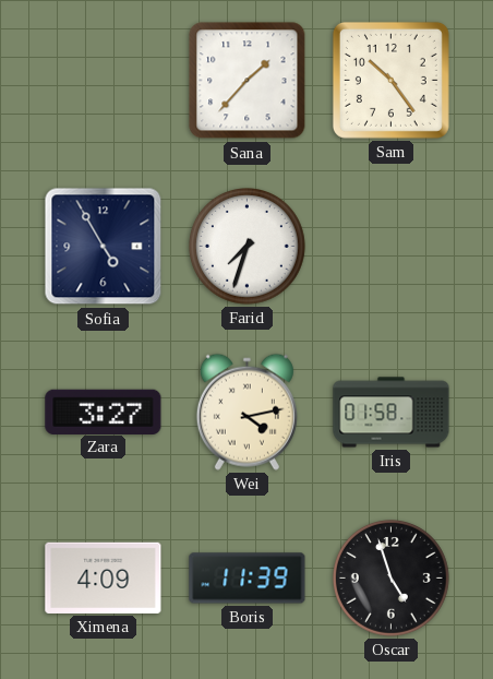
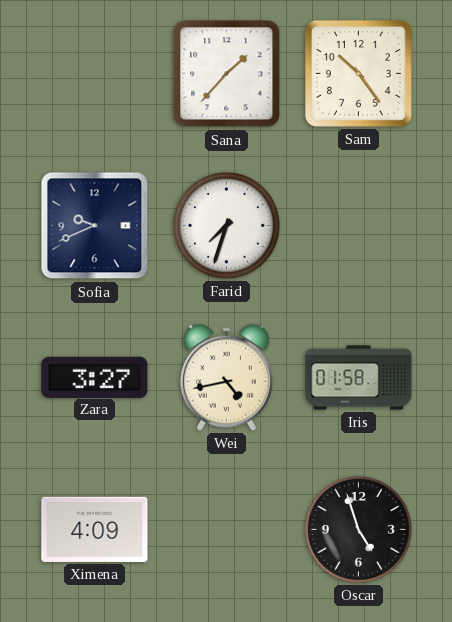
Sofia: 4:55 -> 9:41
Wei: 4:13 -> 4:43
Boris: 11:39 -> none
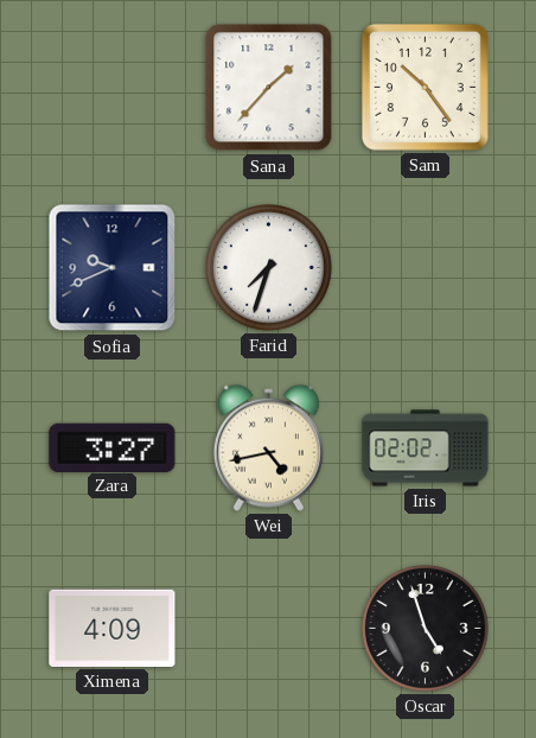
Iris: 01:58 -> 02:02
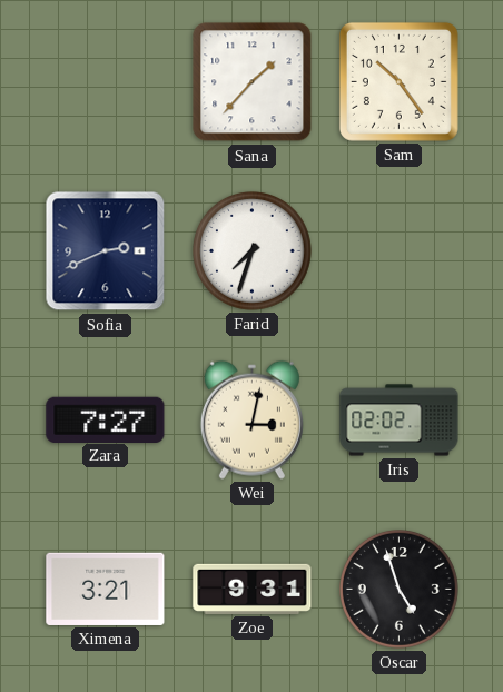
Sofia: 9:41 -> 2:41
Zara: 3:27 -> 7:27
Wei: 4:43 -> 3:02
Ximena: 4:09 -> 3:21
Zoe: none -> 9:31
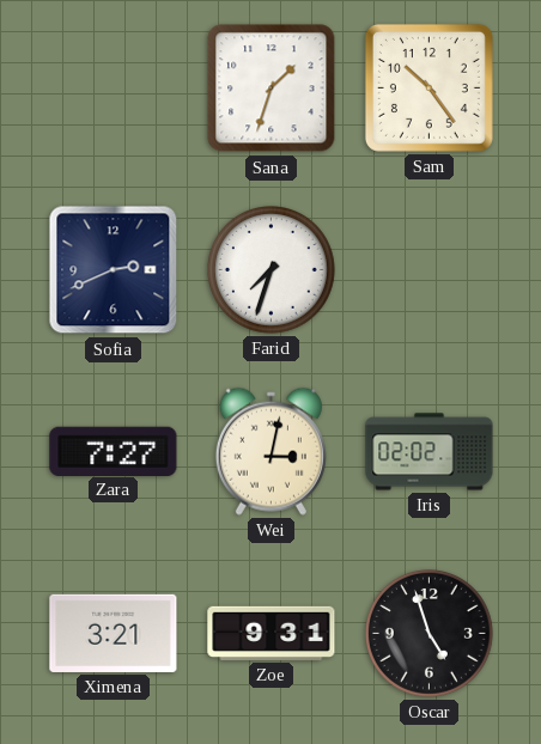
Sana: 1:37 -> 1:33
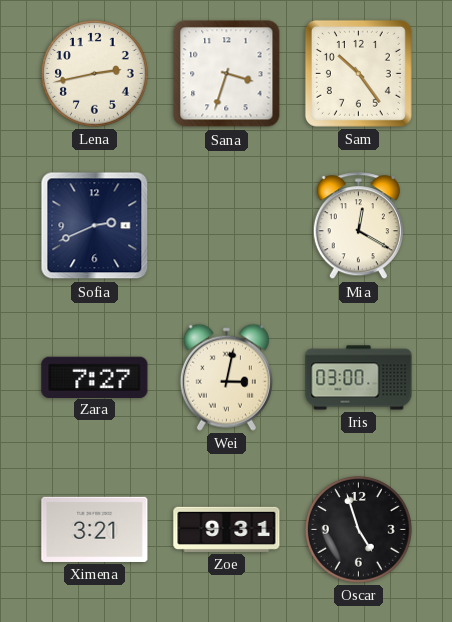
Lena: none -> 2:43
Sana: 1:33 -> 3:33
Farid: 7:33 -> none
Mia: none -> 12:20
Iris: 02:02 -> 03:00
